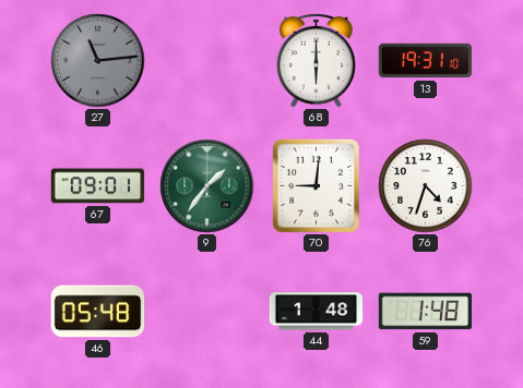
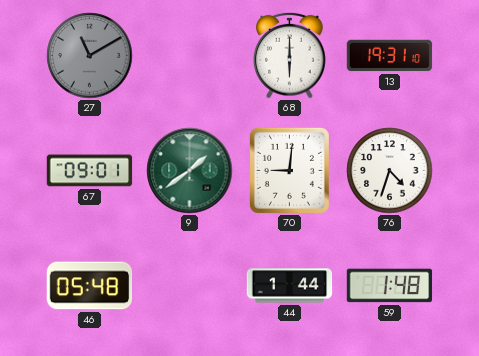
27: 11:14 -> 11:10
9: 1:36 -> 1:39
44: 1:48 -> 1:44
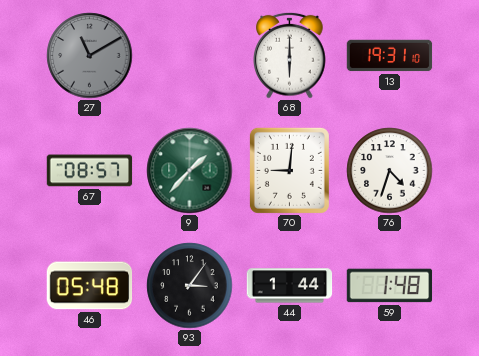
67: 09:01 -> 08:57
9: 1:39 -> 1:37
93: none -> 3:06
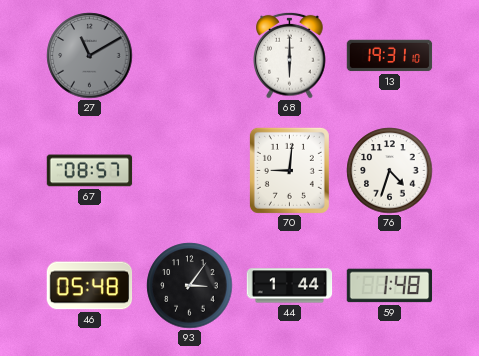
9: 1:37 -> none
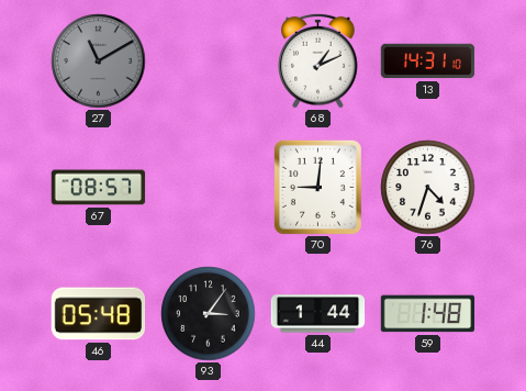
68: 6:00 -> 1:11
13: 19:31 -> 14:31
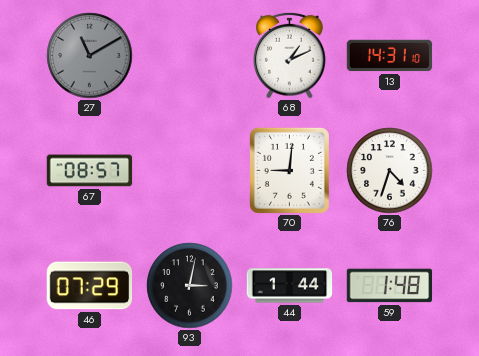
46: 05:48 -> 07:29
93: 3:06 -> 3:02
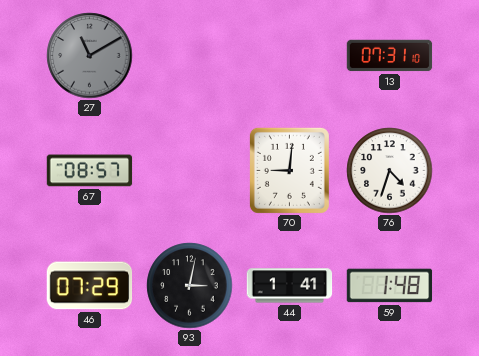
68: 1:11 -> none
13: 14:31 -> 07:31
44: 1:44 -> 1:41
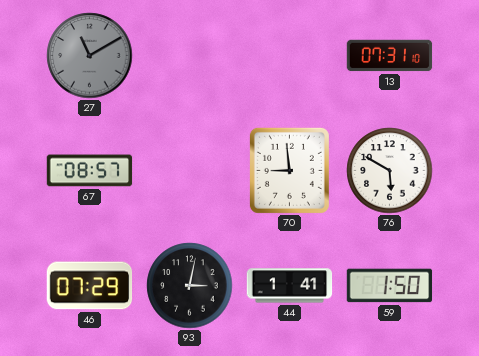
70: 9:01 -> 8:59
76: 4:33 -> 5:50
59: 1:48 -> 1:50
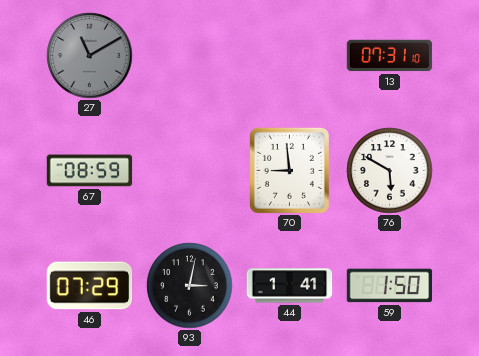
67: 08:57 -> 08:59
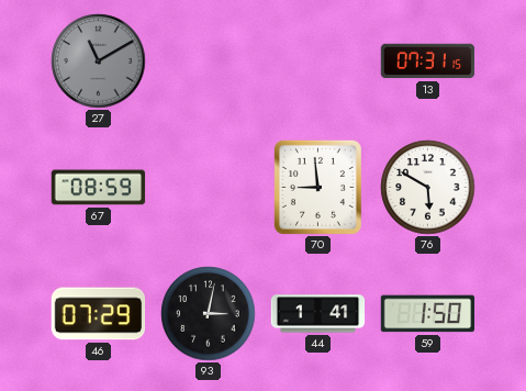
13: 07:31:10 -> 07:31:15
